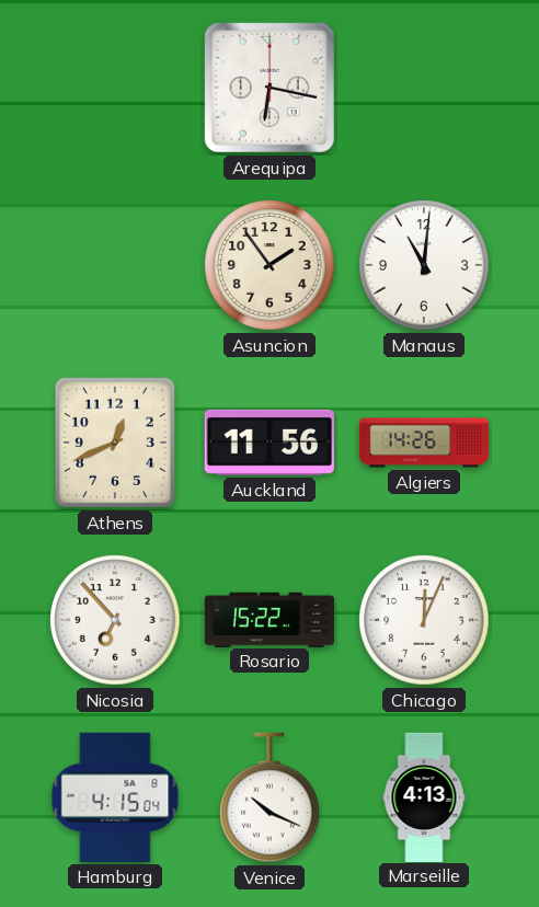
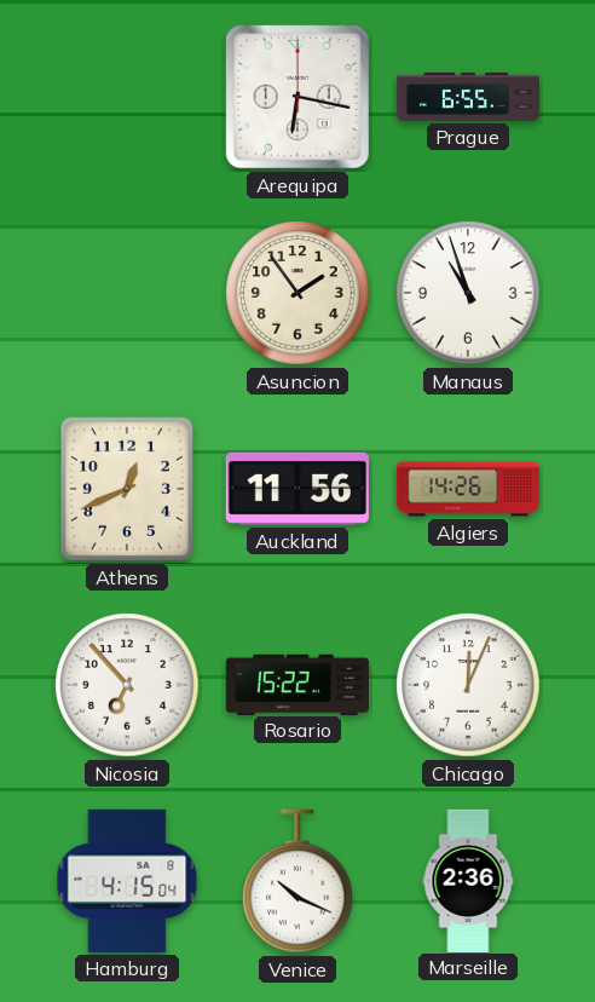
Prague: none -> 6:55
Manaus: 11:01 -> 10:57
Marseille: 4:13 -> 2:36
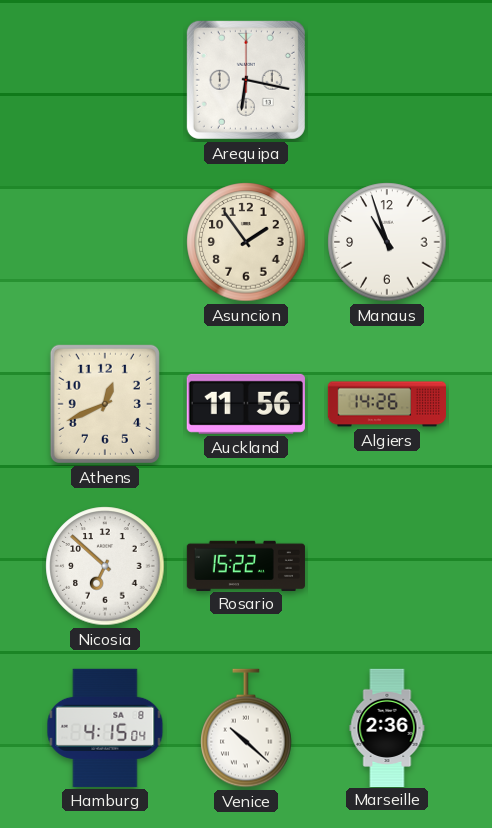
Prague: 6:55 -> none
Nicosia: 6:53 -> 6:52
Chicago: 12:04 -> none
Venice: 10:19 -> 10:22
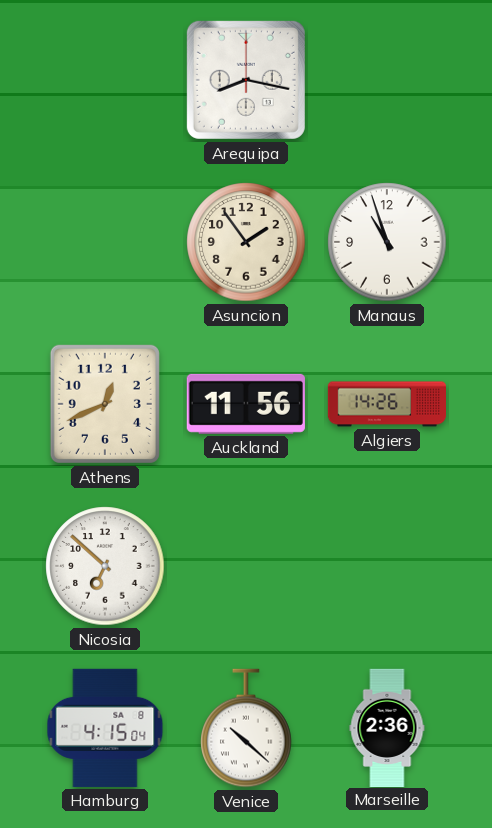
Arequipa: 6:17 -> 8:17
Rosario: 15:22 -> none
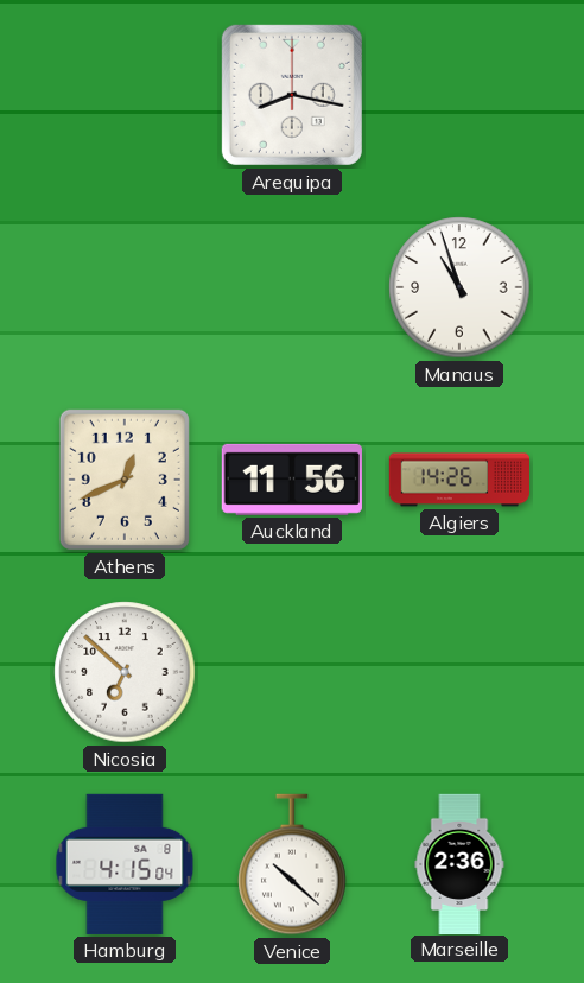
Asuncion: 1:54 -> none
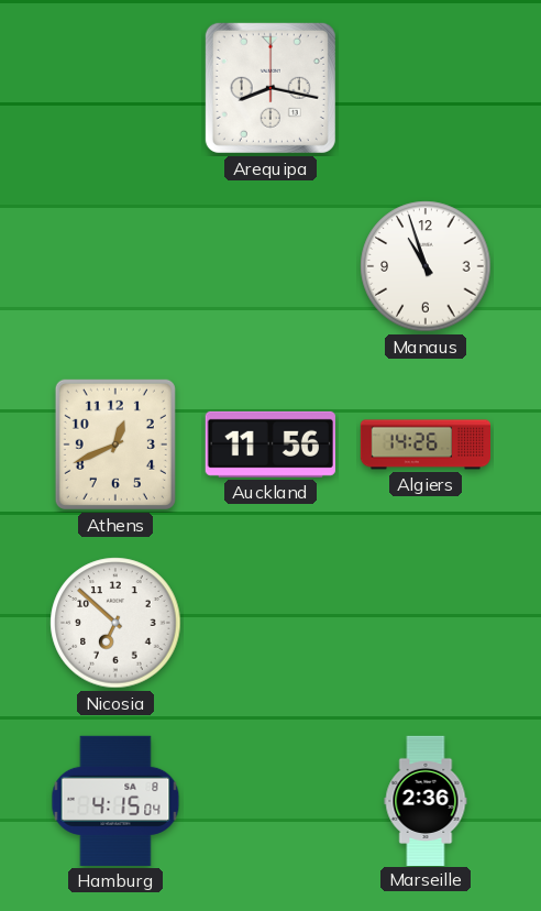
Venice: 10:22 -> none
